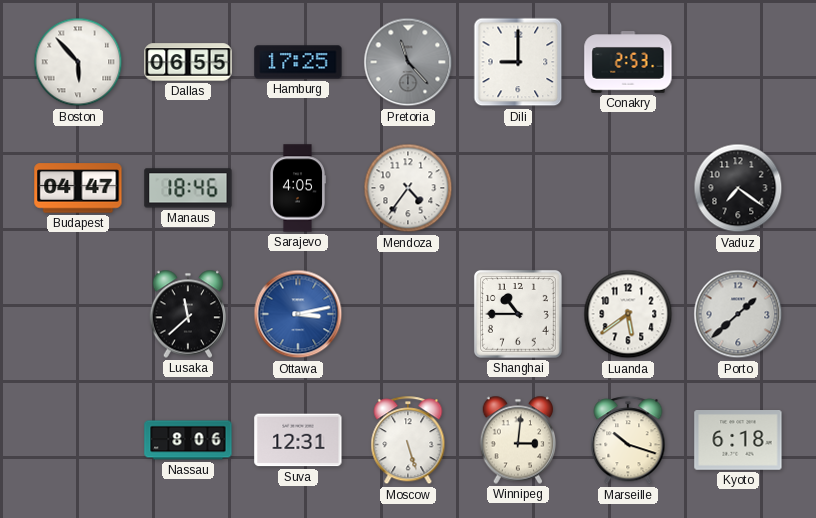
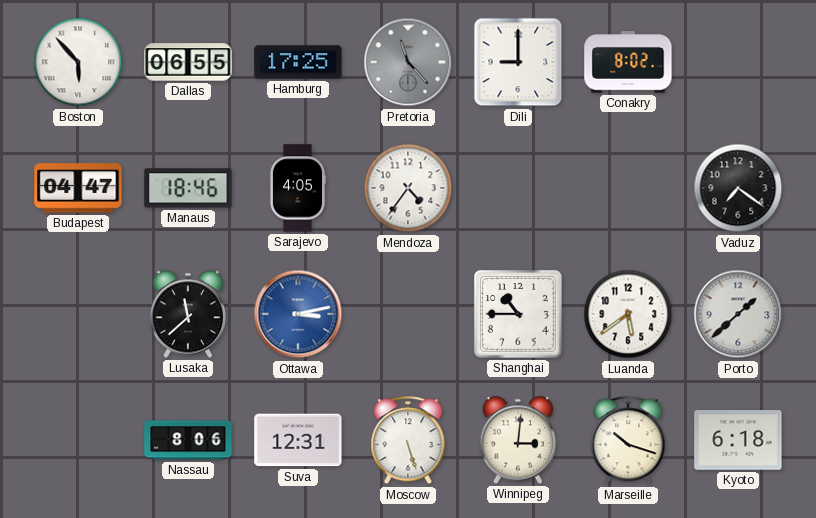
Conakry: 2:53 -> 8:02
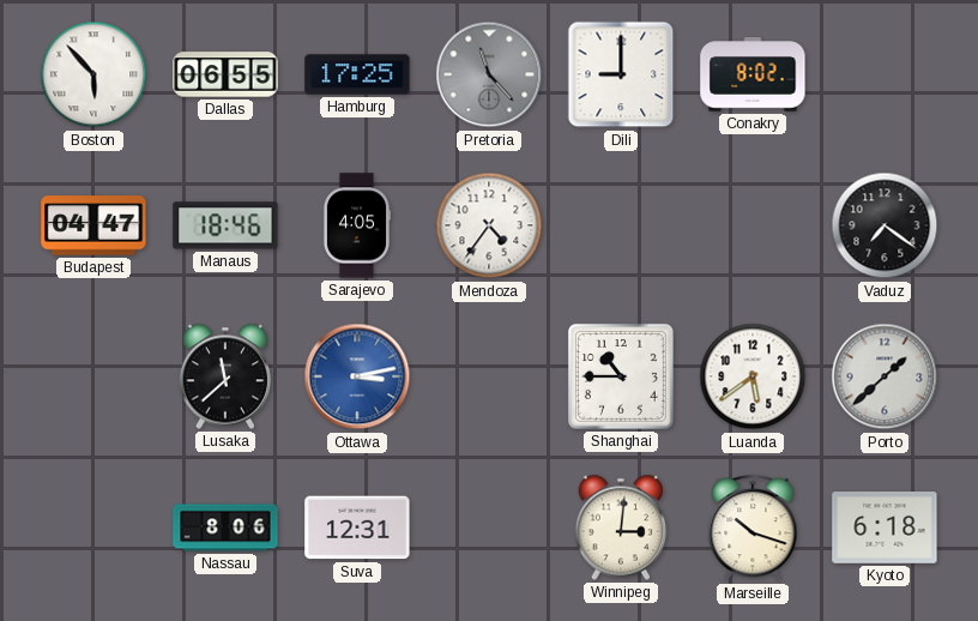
Moscow: 5:27 -> none
